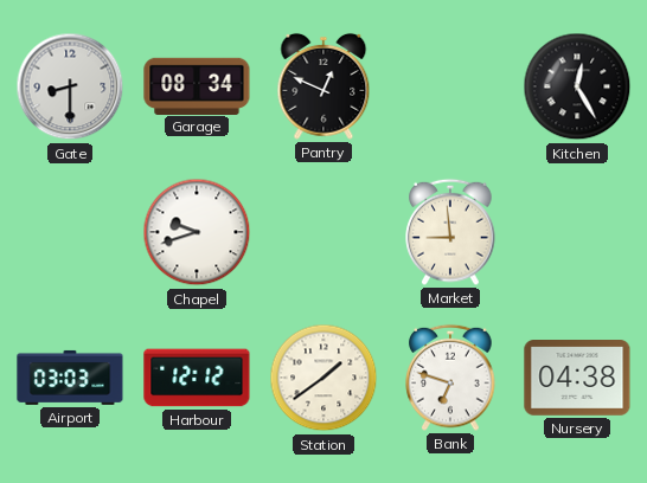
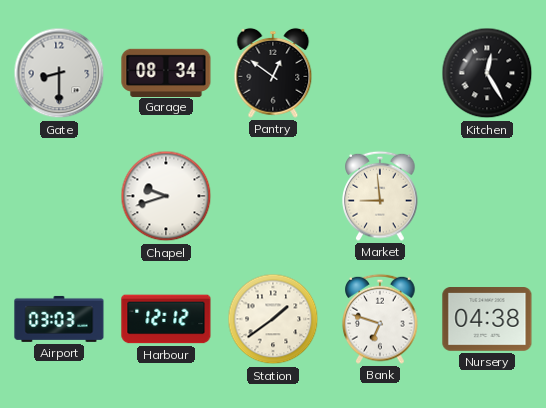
Pantry: 12:49 -> 12:51
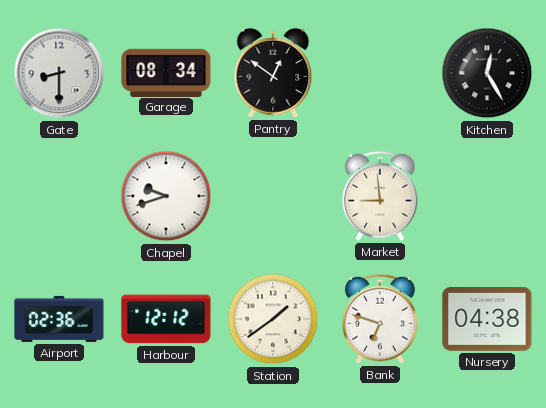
Airport: 03:03 -> 02:36
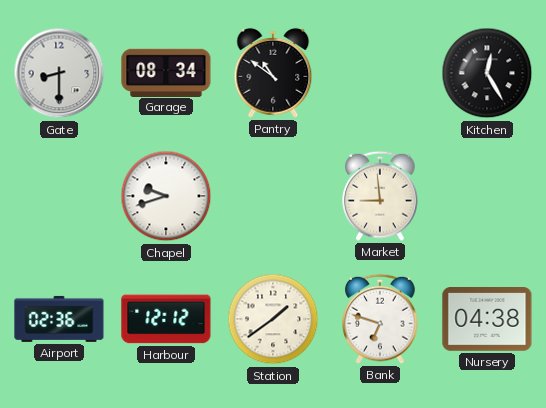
Pantry: 12:51 -> 10:51
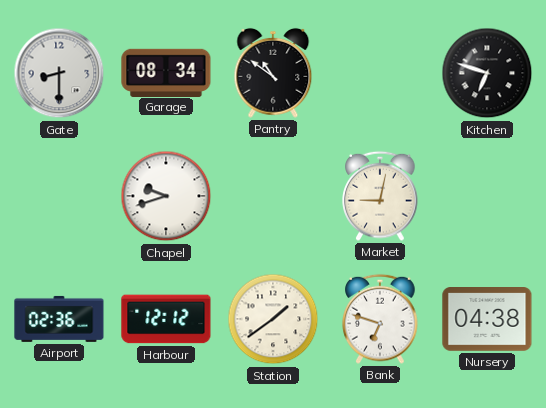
Kitchen: 12:25 -> 6:48
Market: 8:59 -> 9:02
